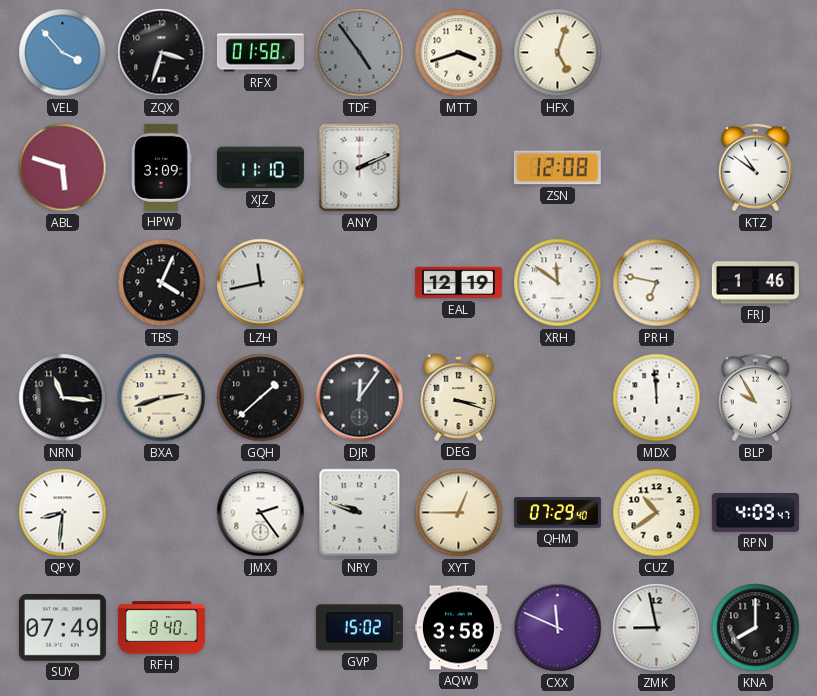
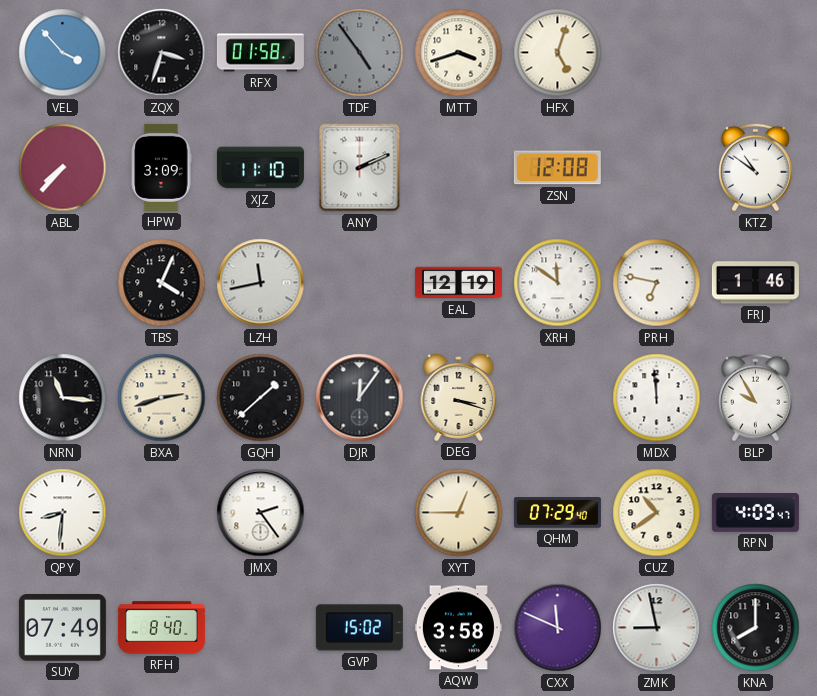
ABL: 5:48 -> 7:37
NRY: 9:48 -> none
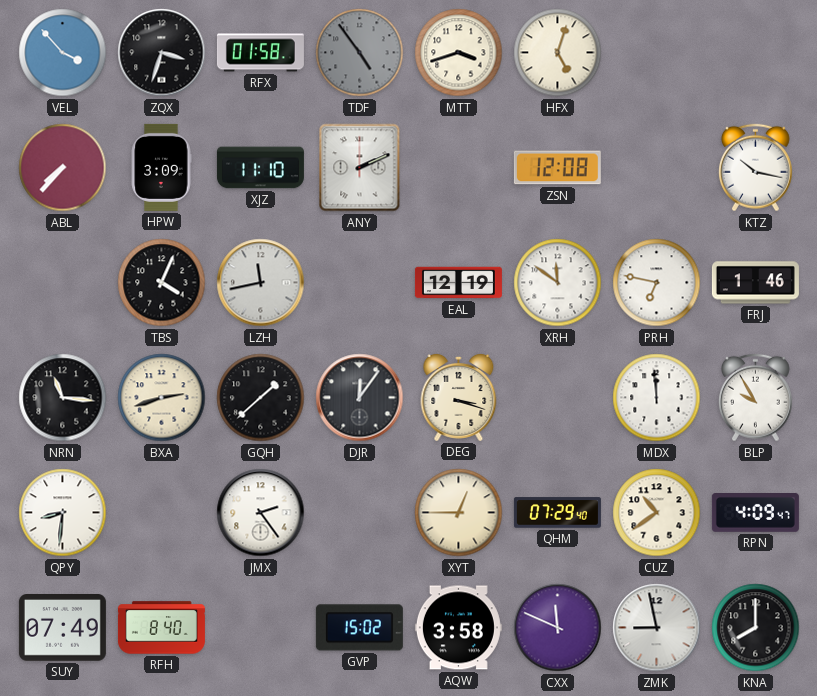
KTZ: 10:51 -> 10:17
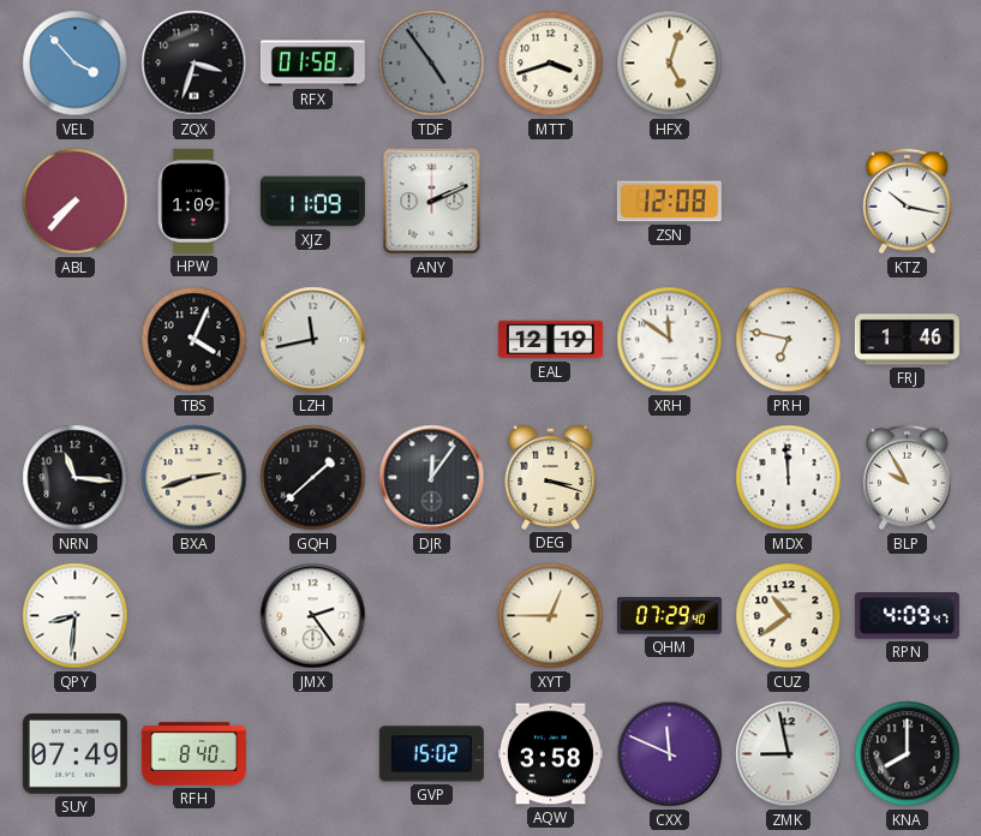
HPW: 3:09 -> 1:09
XJZ: 11:10 -> 11:09
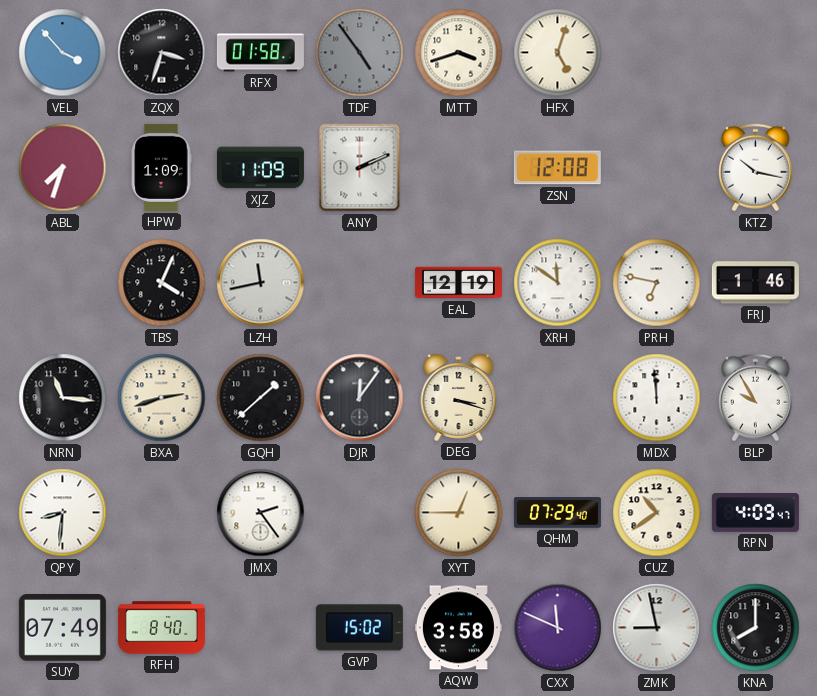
ABL: 7:37 -> 7:33
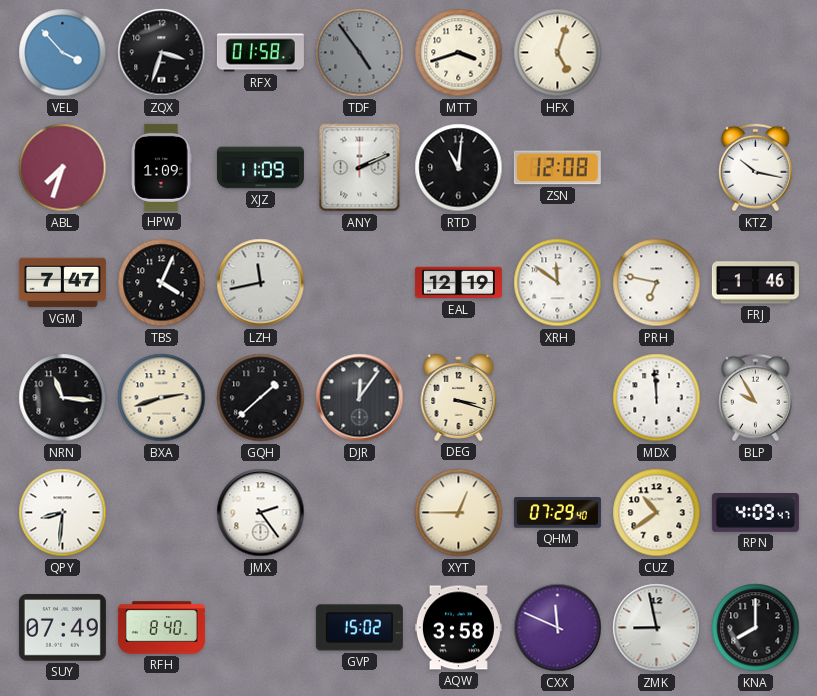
RTD: none -> 11:01
VGM: none -> 7:47
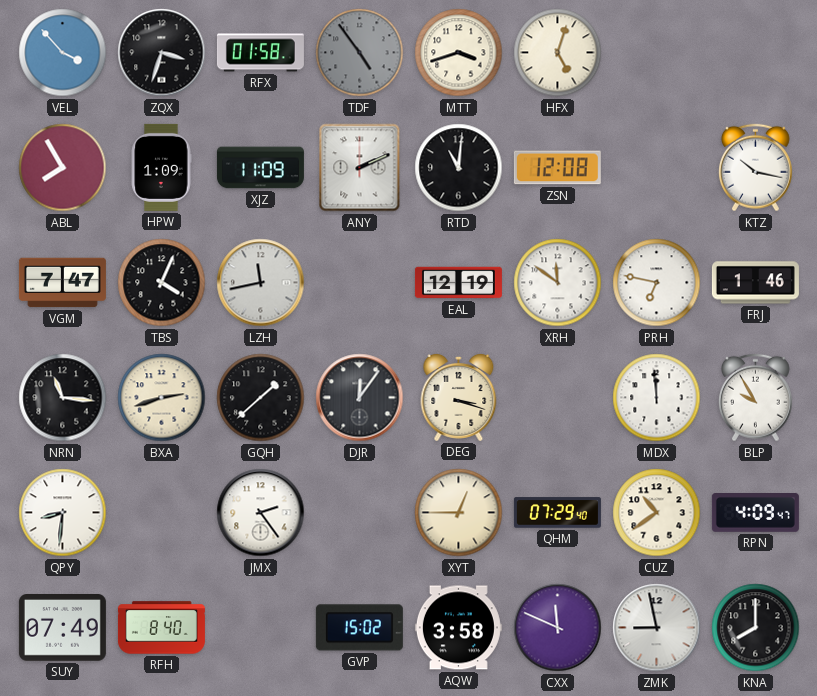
ABL: 7:33 -> 7:55
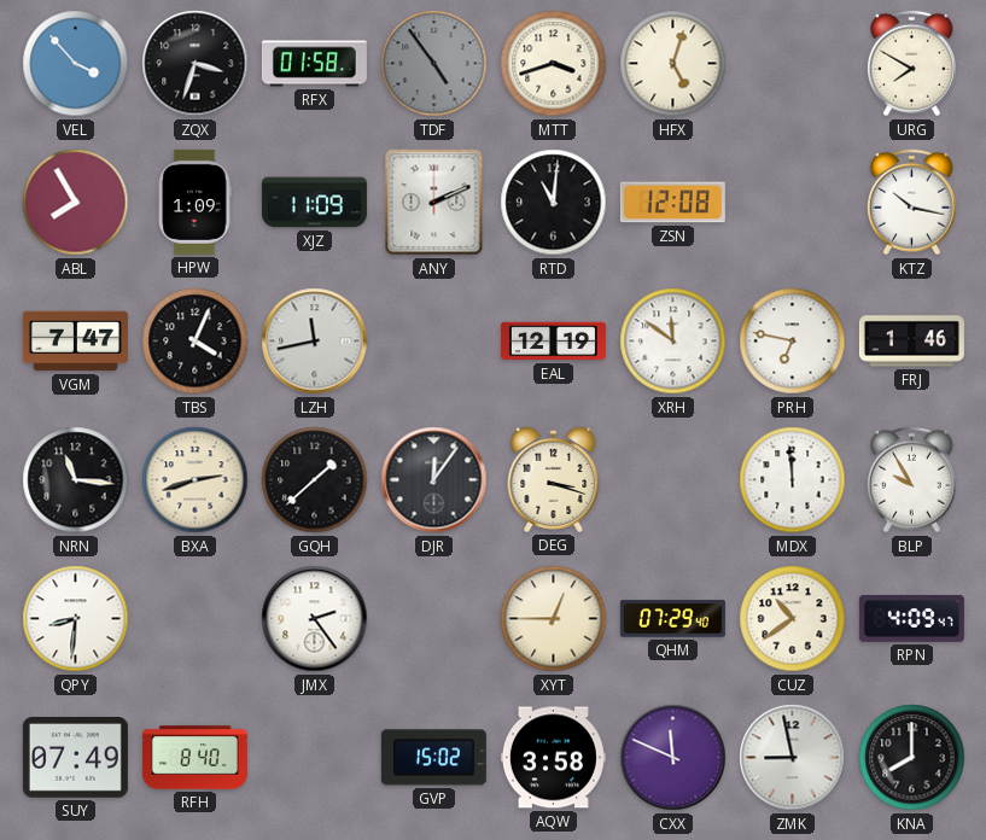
URG: none -> 7:50
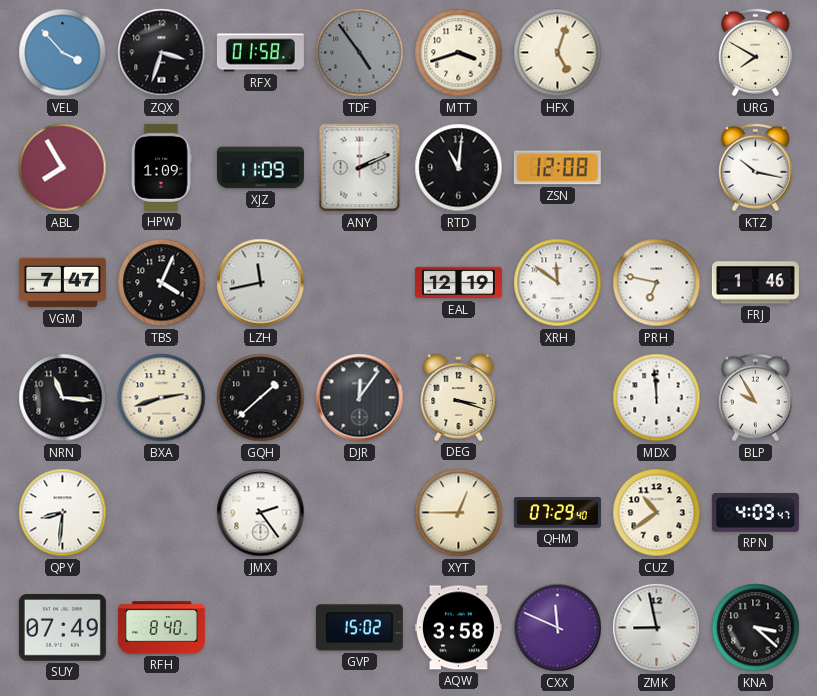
KNA: 8:00 -> 3:22
